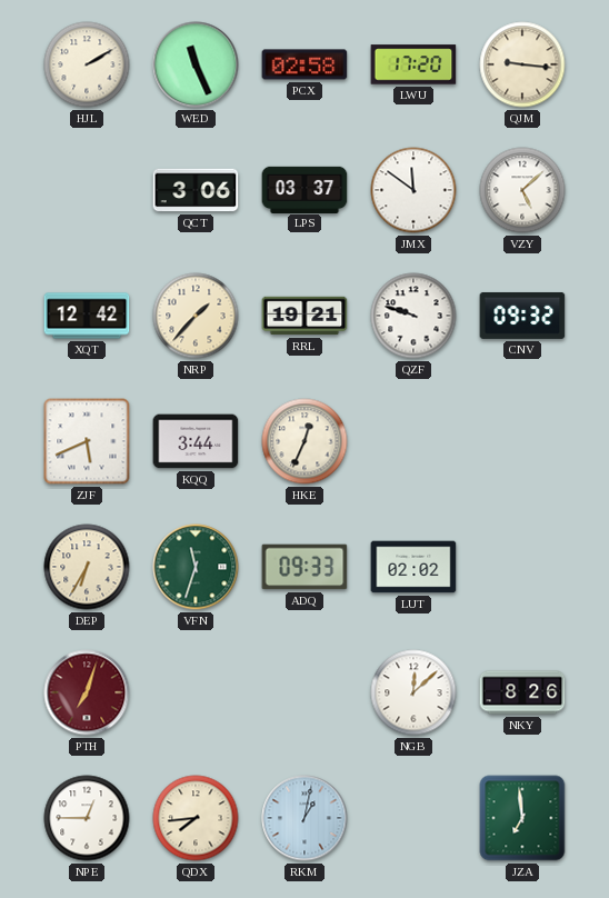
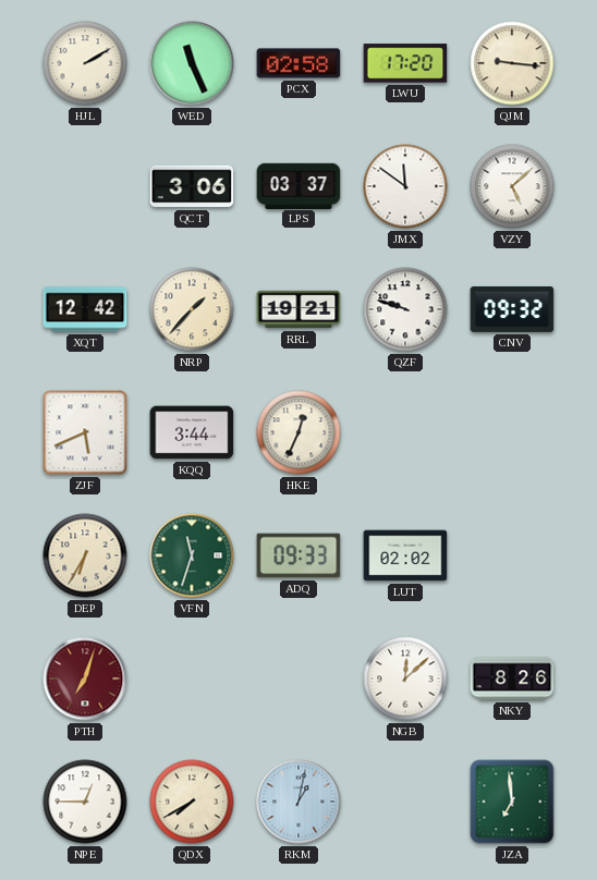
QDX: 7:44 -> 7:40
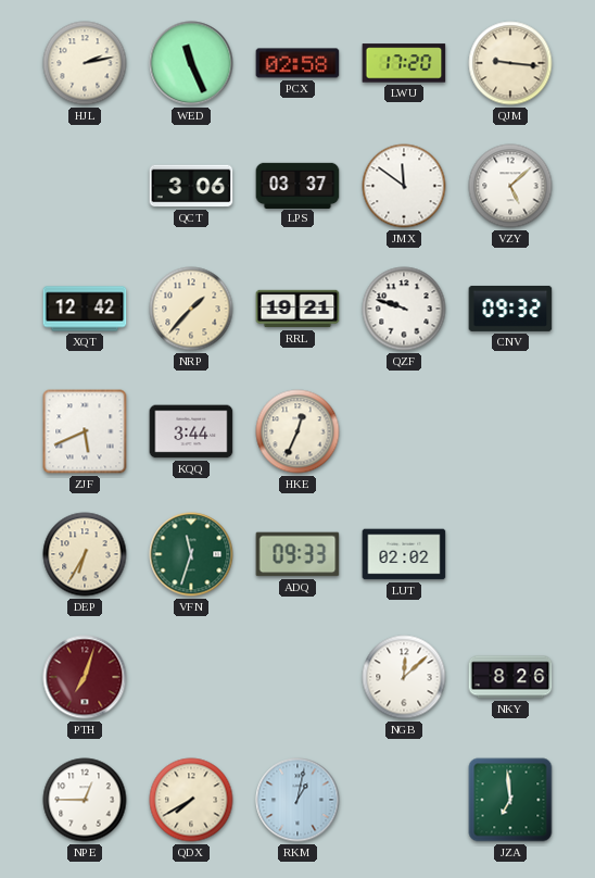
HJL: 2:10 -> 2:13
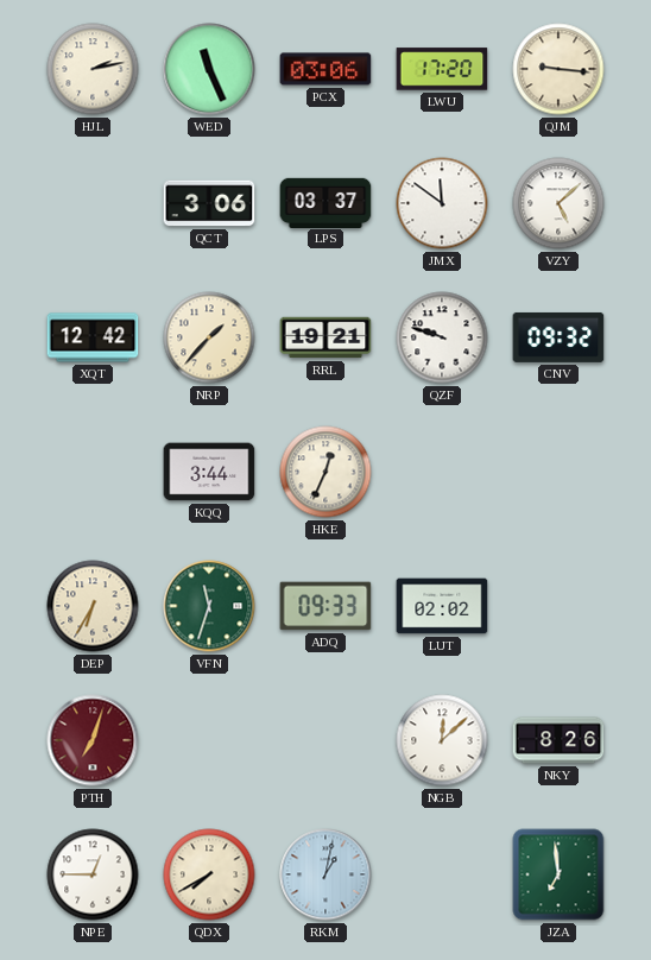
PCX: 02:58 -> 03:06
ZJF: 5:41 -> none
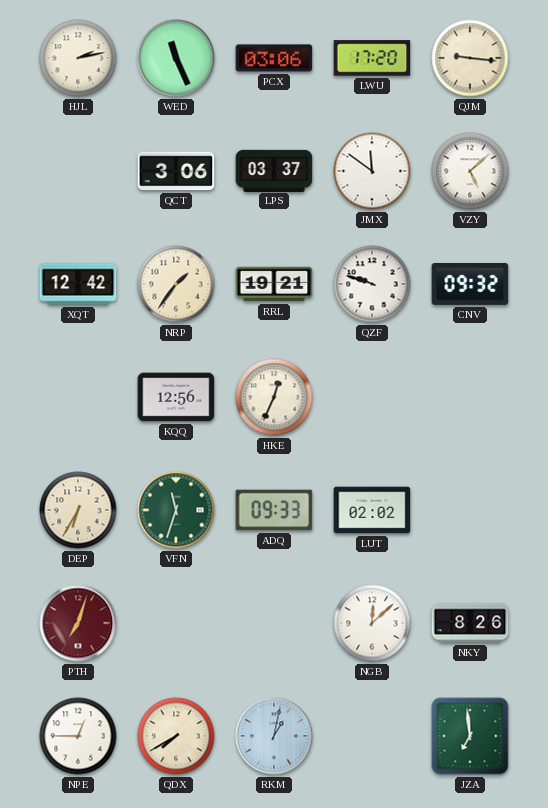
NRP: 1:37 -> 1:36
KQQ: 3:44 -> 12:56
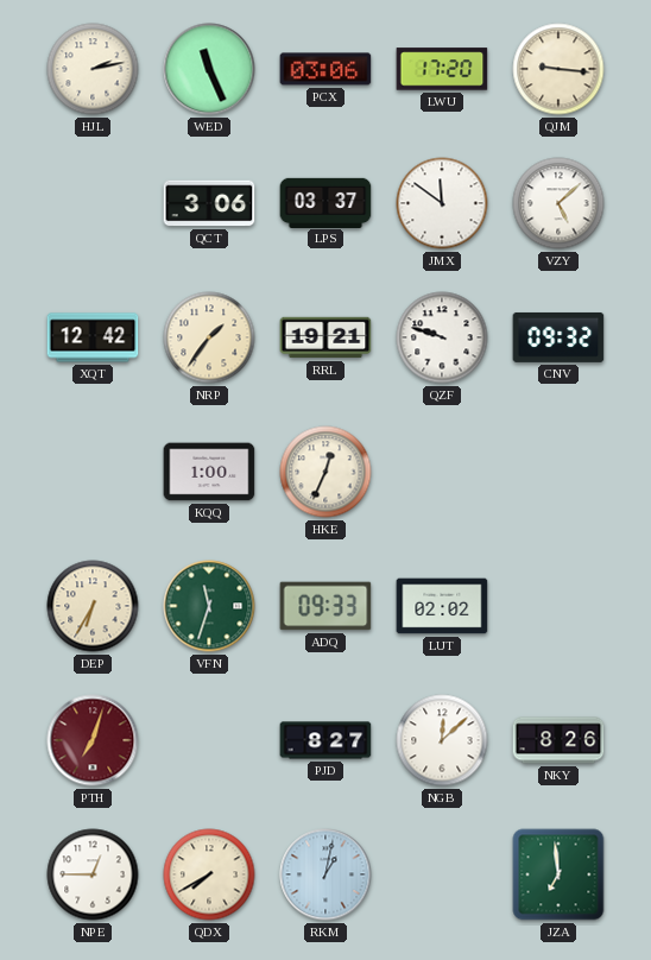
KQQ: 12:56 -> 1:00
PJD: none -> 8:27
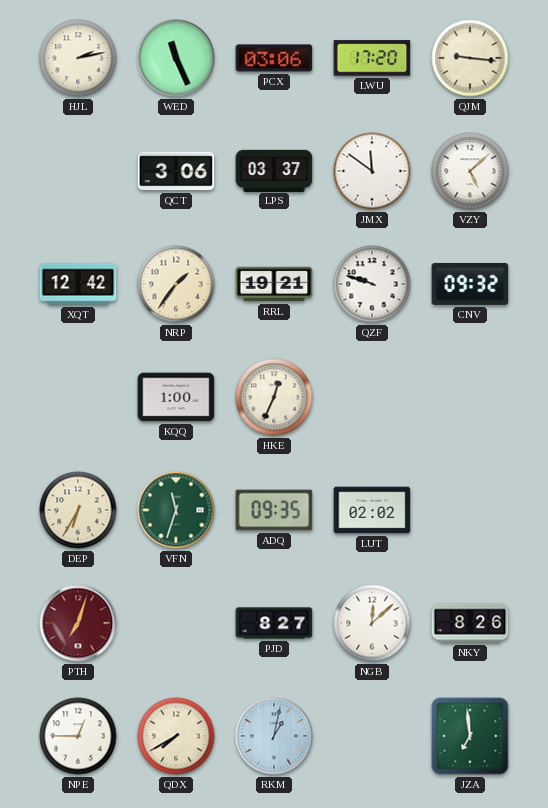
ADQ: 09:33 -> 09:35
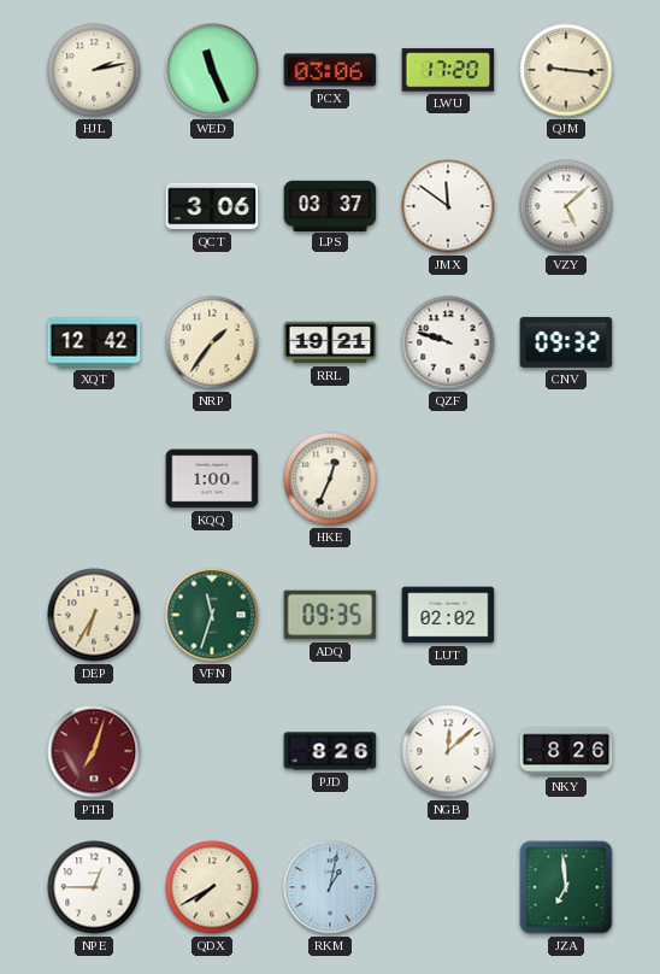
PJD: 8:27 -> 8:26
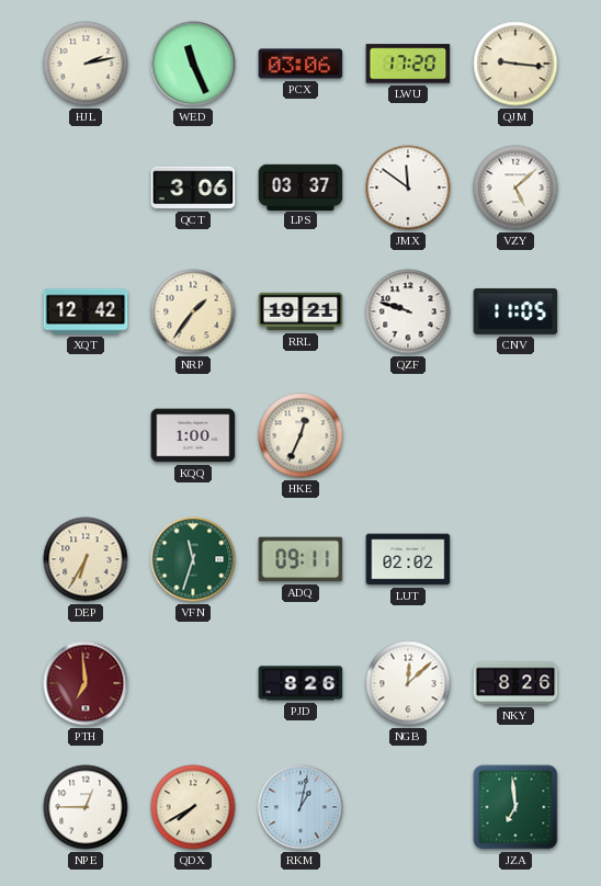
CNV: 09:32 -> 11:05
ADQ: 09:35 -> 09:11
PTH: 7:03 -> 6:59
